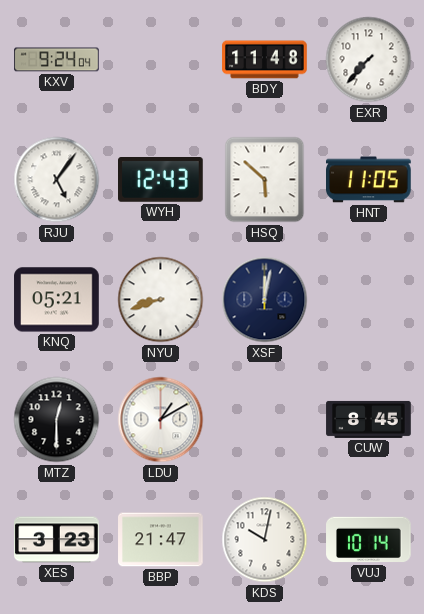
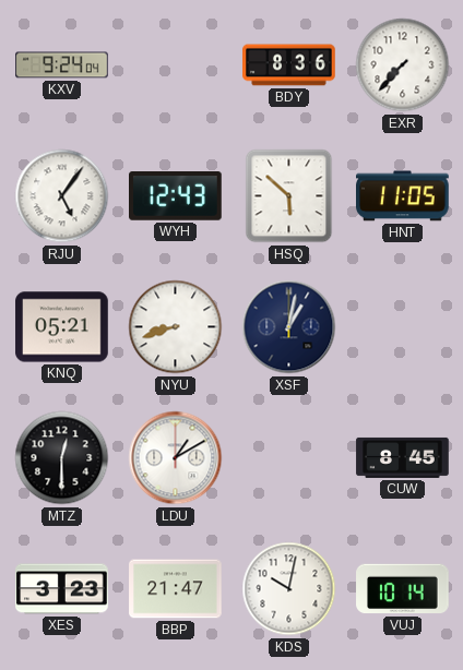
BDY: 11:48 -> 8:36
XSF: 12:02 -> 1:02
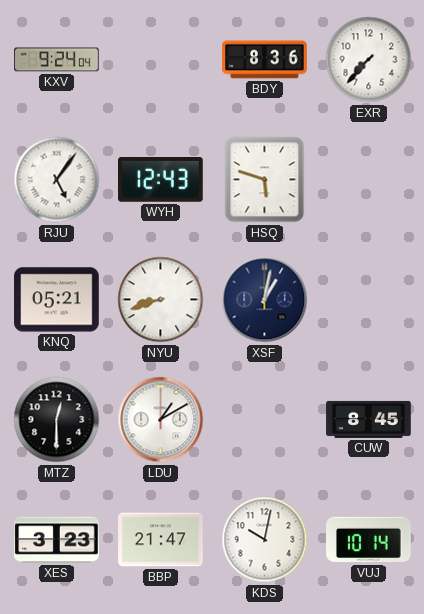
HSQ: 5:52 -> 5:48
HNT: 11:05 -> none
